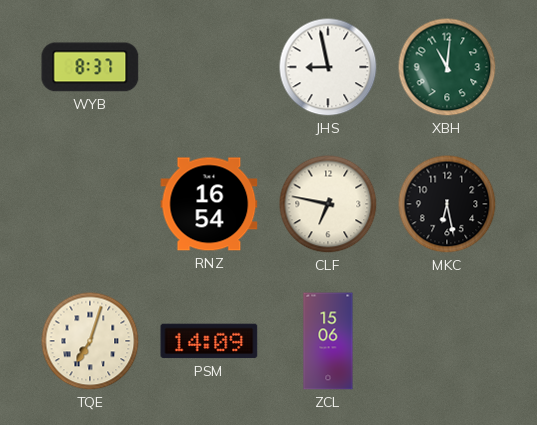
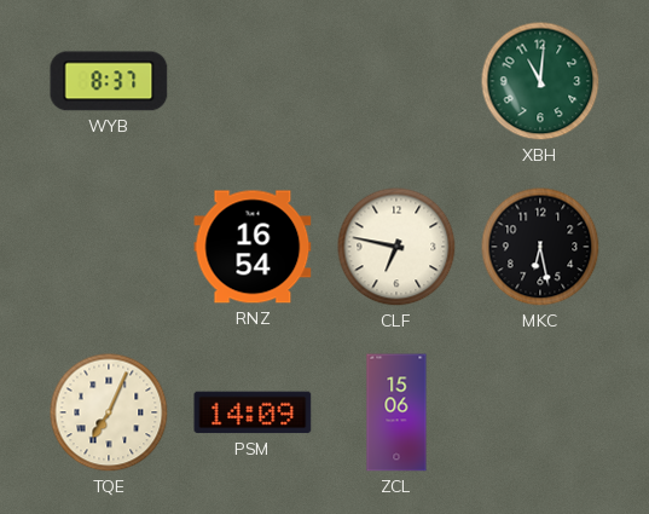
JHS: 8:58 -> none
TQE: 7:03 -> 7:04
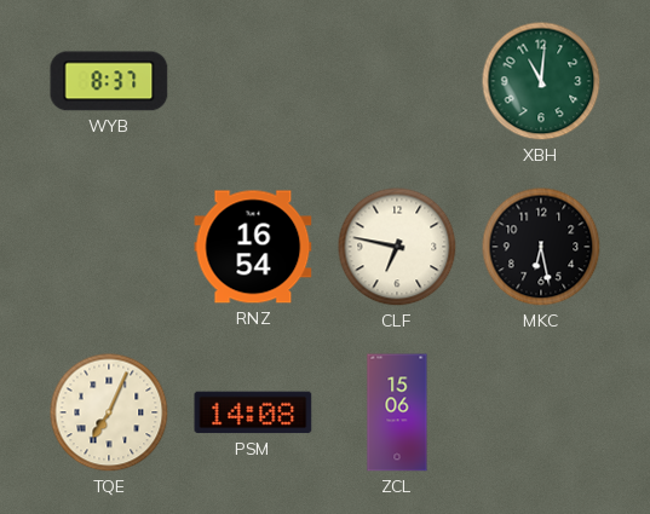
PSM: 14:09 -> 14:08
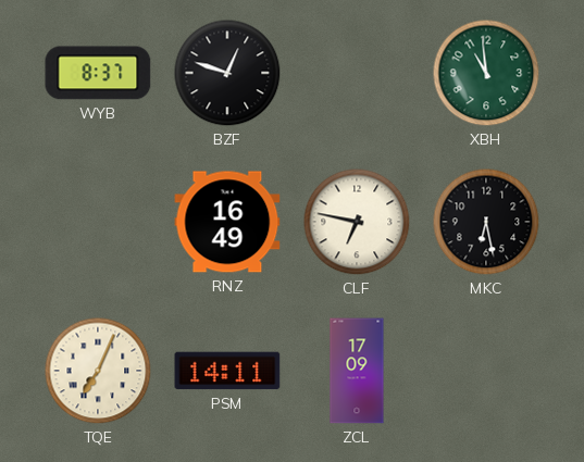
BZF: none -> 12:48
XBH: 11:01 -> 10:59
RNZ: 16:54 -> 16:49
PSM: 14:08 -> 14:11
ZCL: 15:06 -> 17:09
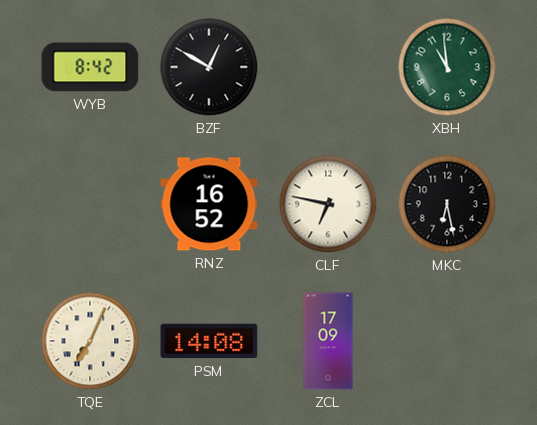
WYB: 8:37 -> 8:42
BZF: 12:48 -> 12:50
RNZ: 16:49 -> 16:52
PSM: 14:11 -> 14:08
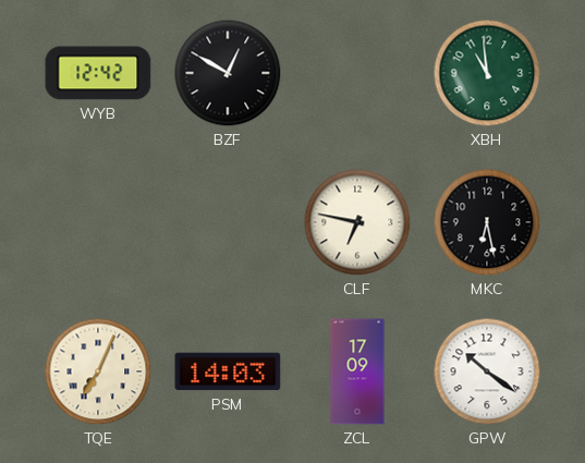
WYB: 8:42 -> 12:42
RNZ: 16:52 -> none
PSM: 14:08 -> 14:03
GPW: none -> 10:21
